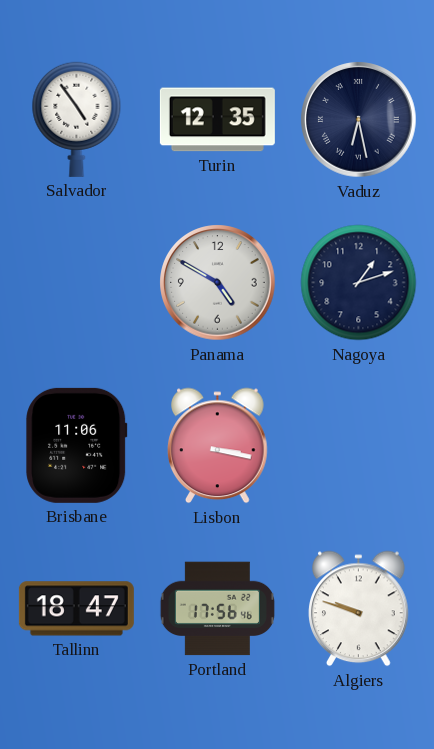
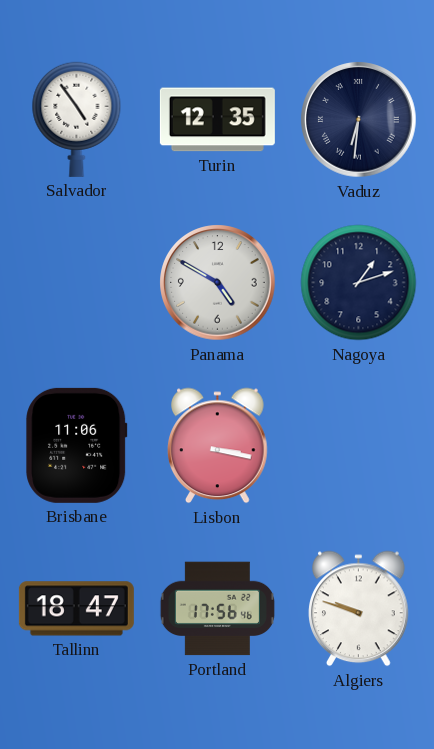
Vaduz: 6:28 -> 6:31
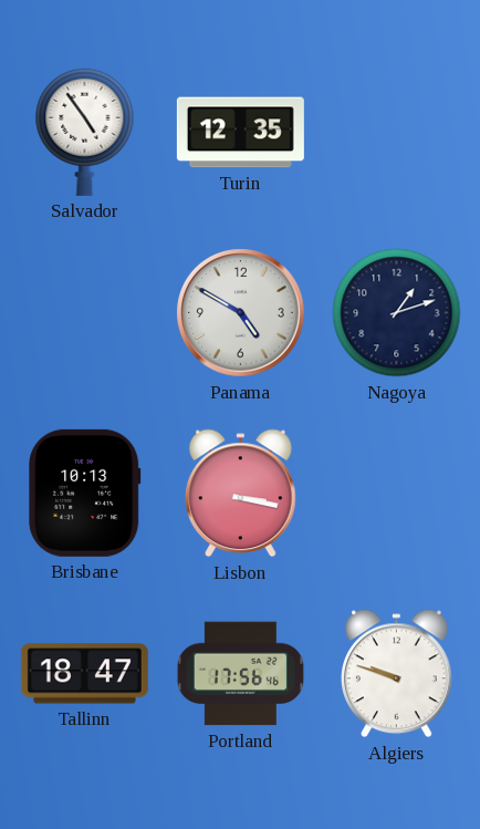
Vaduz: 6:31 -> none
Brisbane: 11:06 -> 10:13
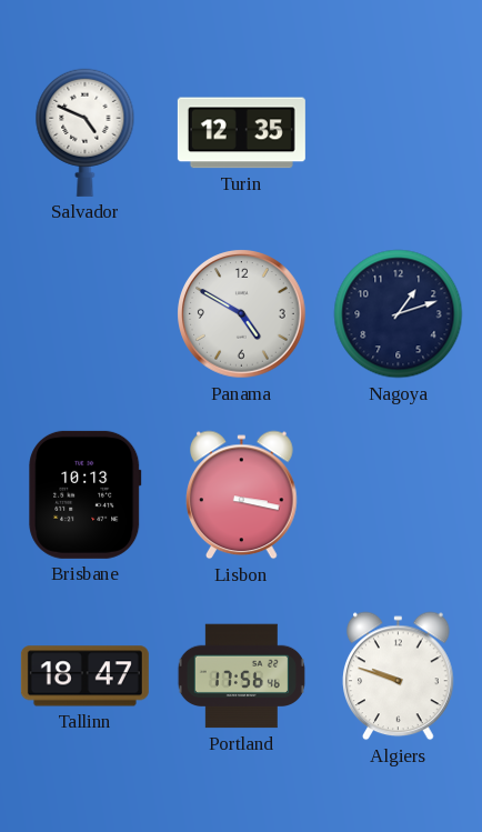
Salvador: 4:54 -> 4:49
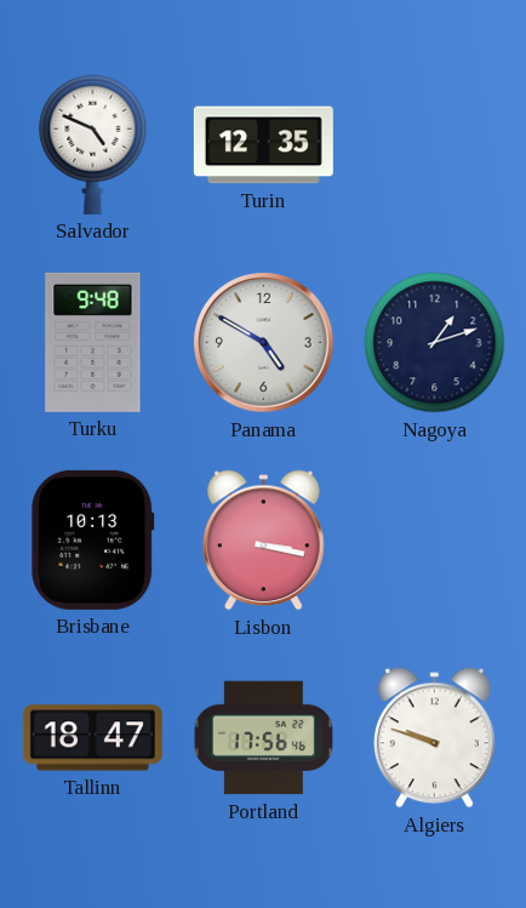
Turku: none -> 9:48
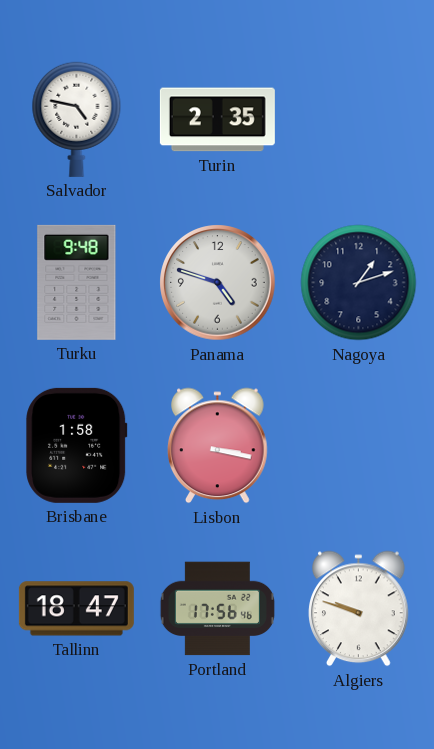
Salvador: 4:49 -> 4:47
Turin: 12:35 -> 2:35
Panama: 4:50 -> 4:48
Brisbane: 10:13 -> 1:58
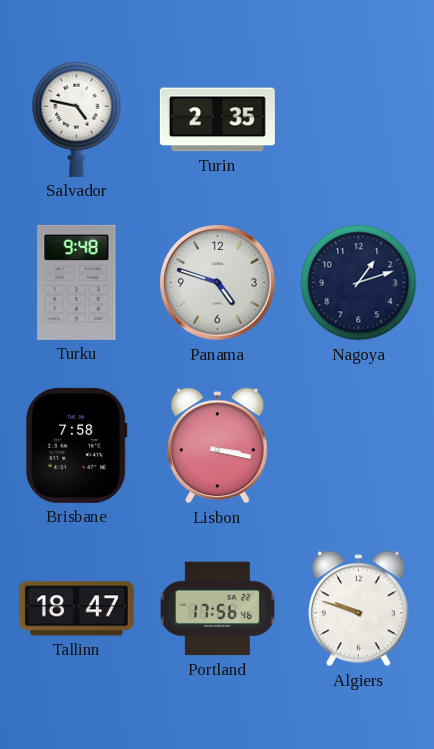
Brisbane: 1:58 -> 7:58
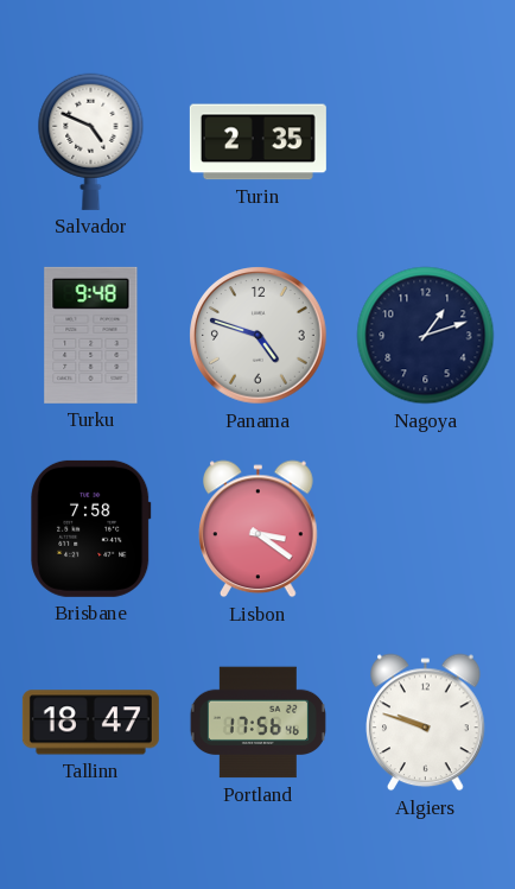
Salvador: 4:47 -> 4:49
Lisbon: 3:17 -> 3:21
